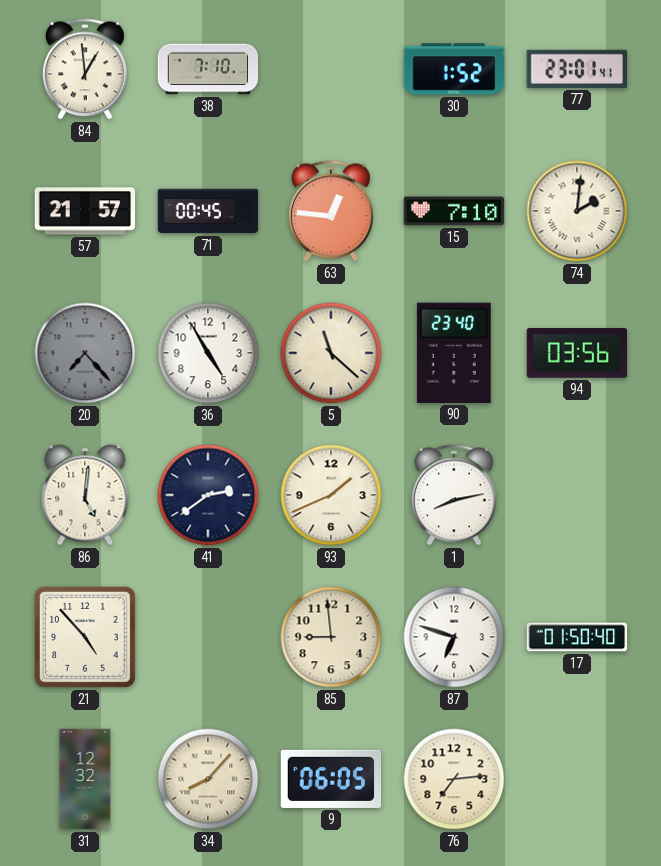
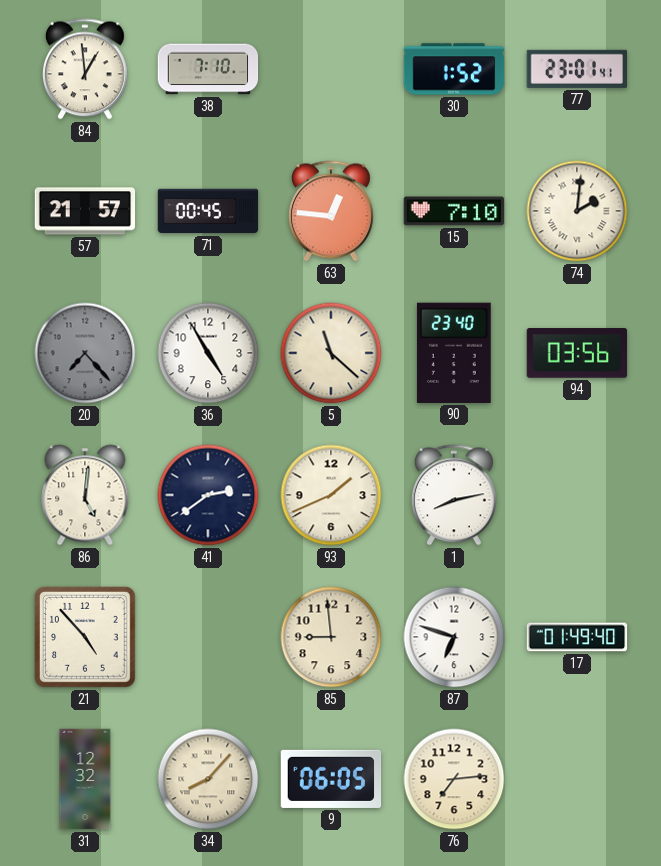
17: 01:50 -> 01:49
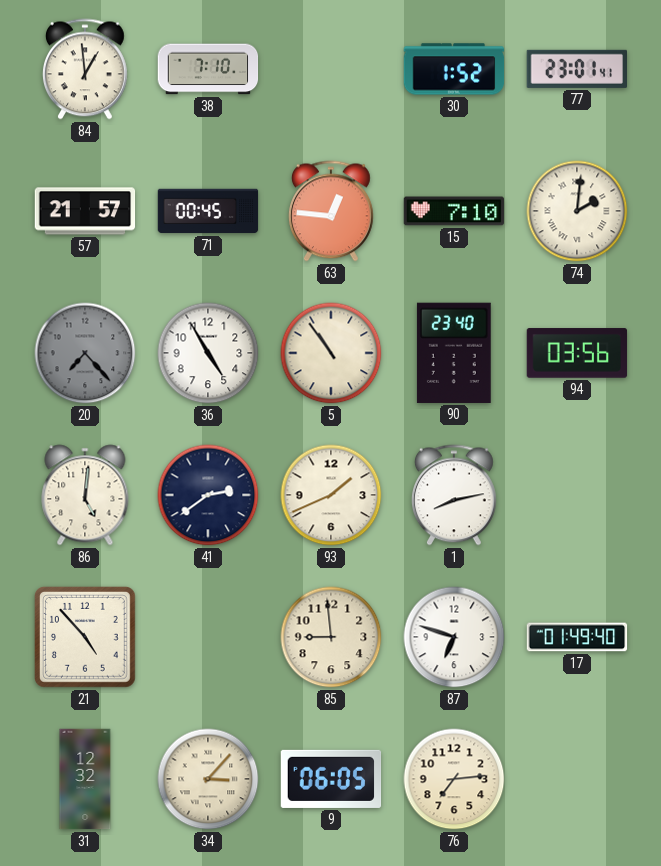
5: 11:22 -> 10:54
34: 8:07 -> 3:07
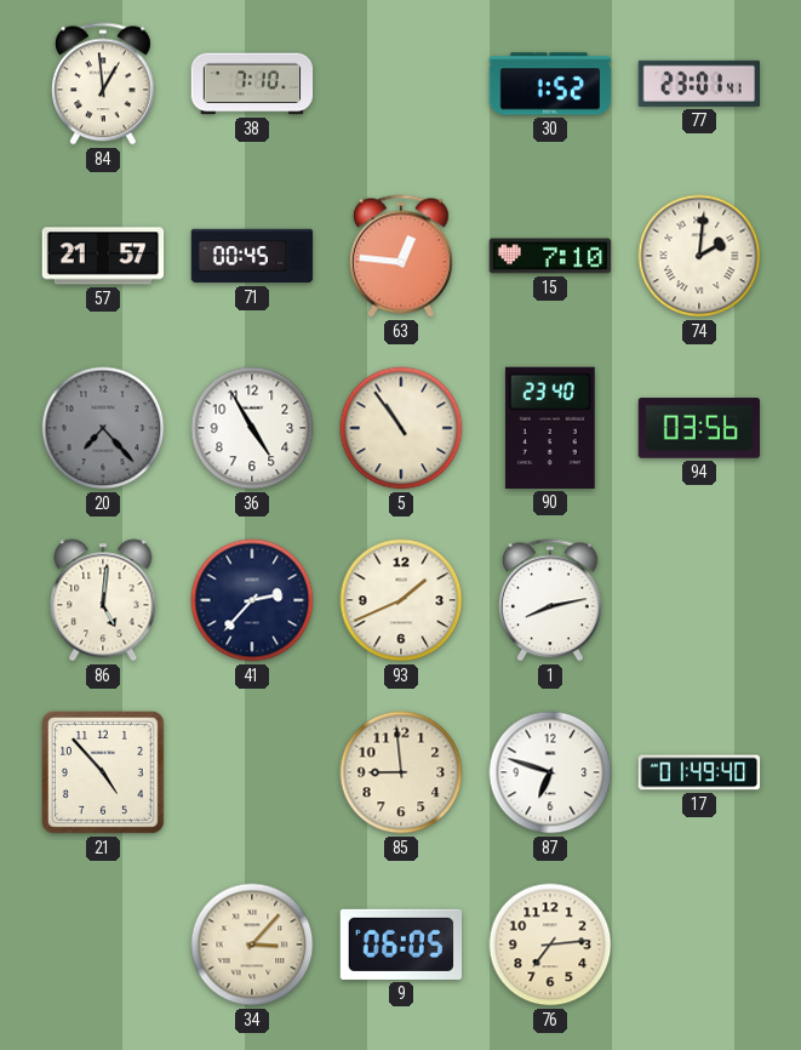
41: 2:39 -> 2:37
31: 12:32 -> none
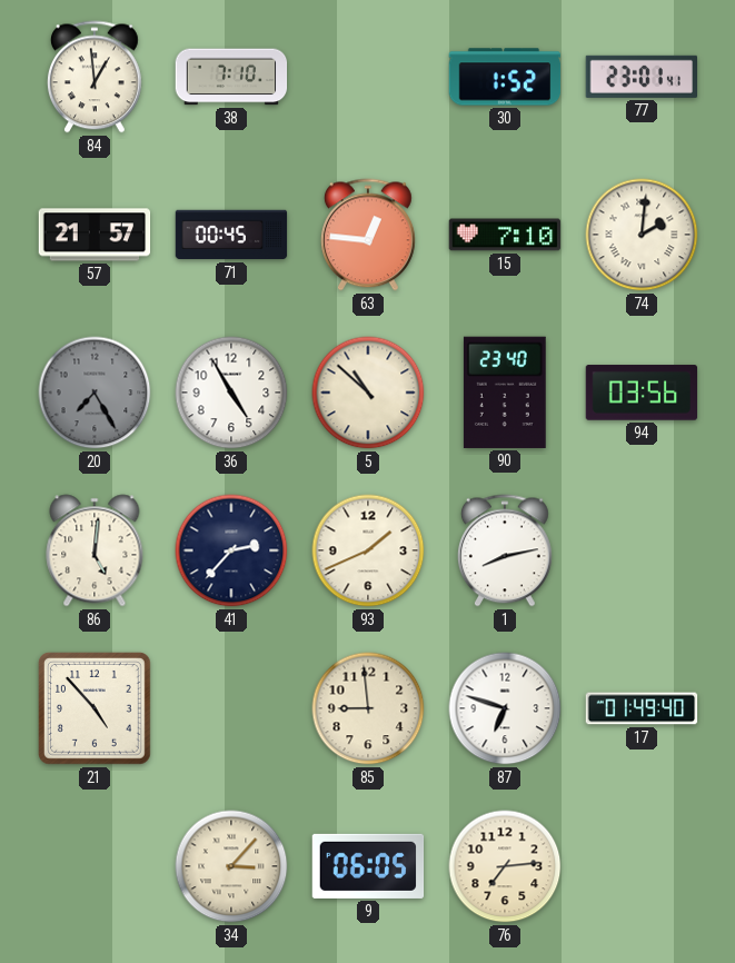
20: 7:23 -> 7:25
5: 10:54 -> 10:52
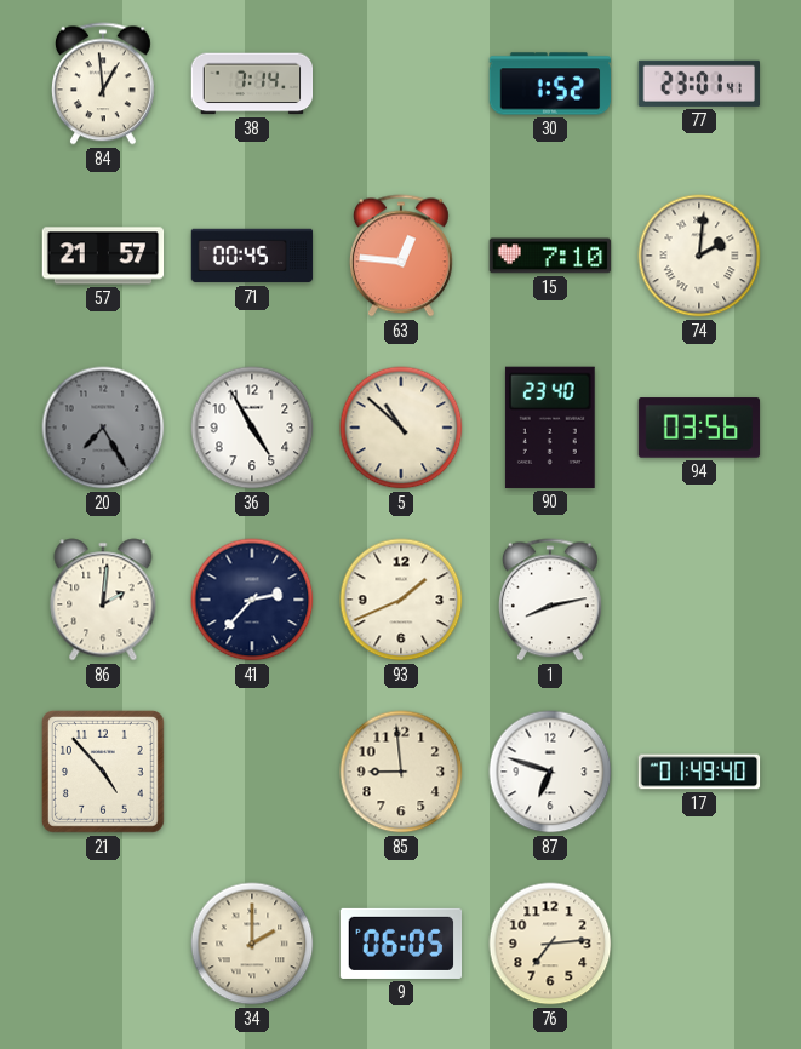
38: 7:10 -> 7:14
86: 5:01 -> 2:01
34: 3:07 -> 2:00
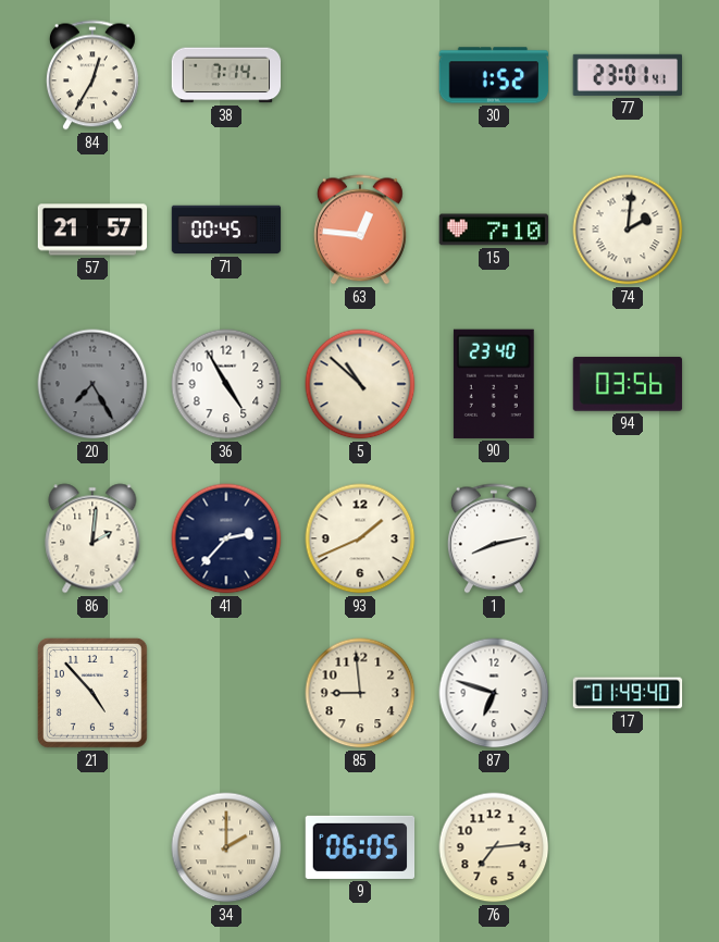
84: 12:59 -> 12:35
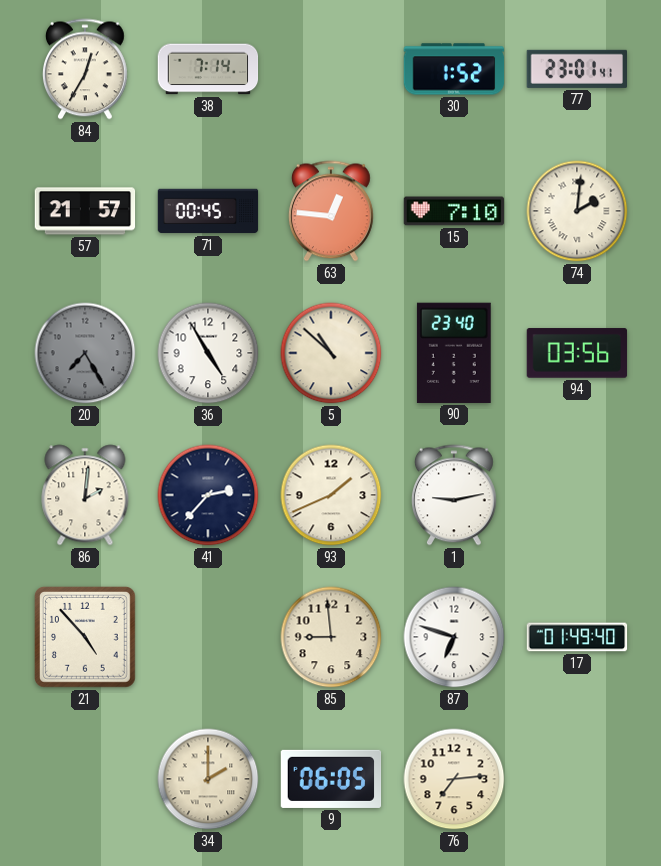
1: 8:13 -> 9:13
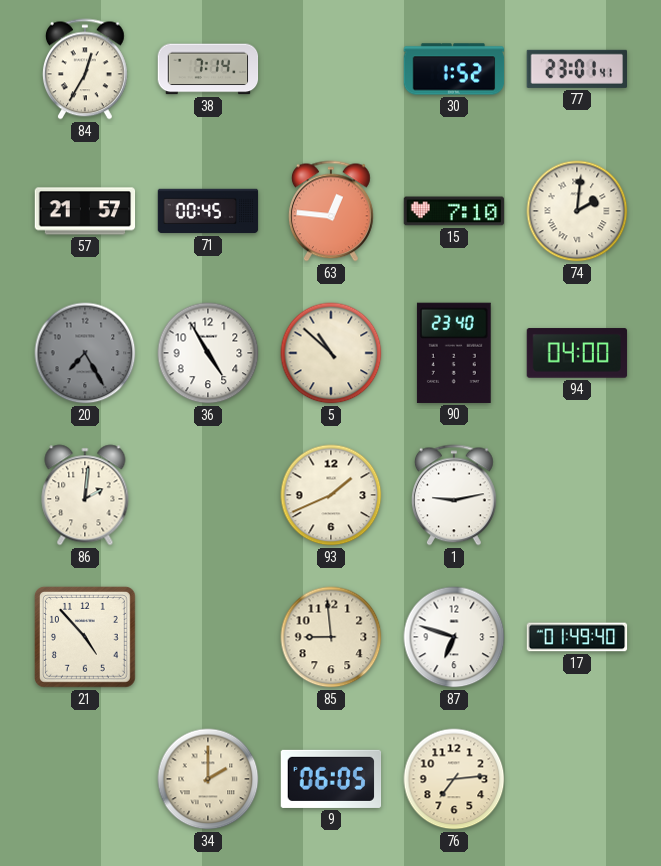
94: 03:56 -> 04:00
41: 2:37 -> none
